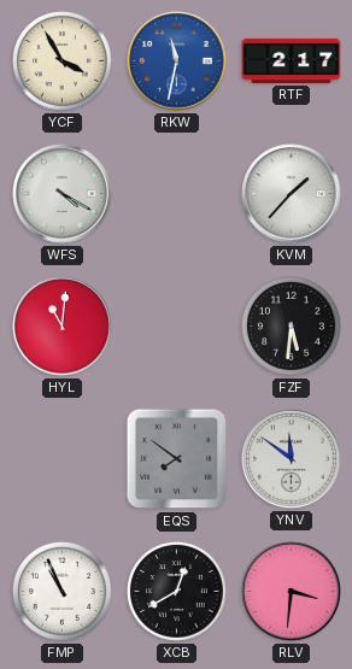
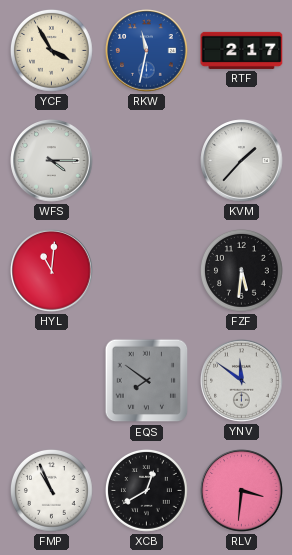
WFS: 4:20 -> 4:15
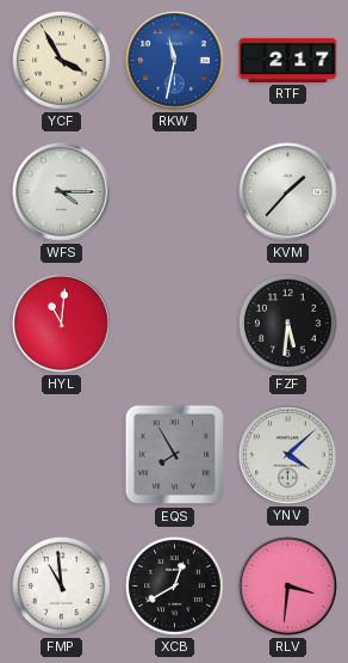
EQS: 7:51 -> 7:55
YNV: 11:51 -> 4:08
FMP: 10:56 -> 10:59
